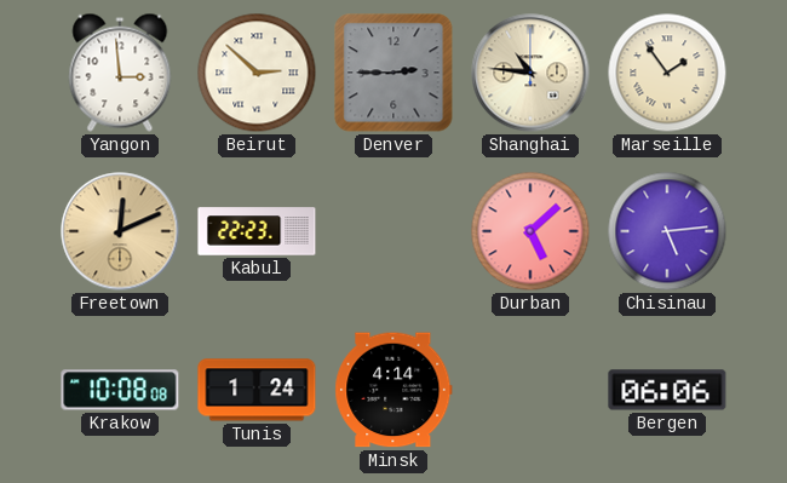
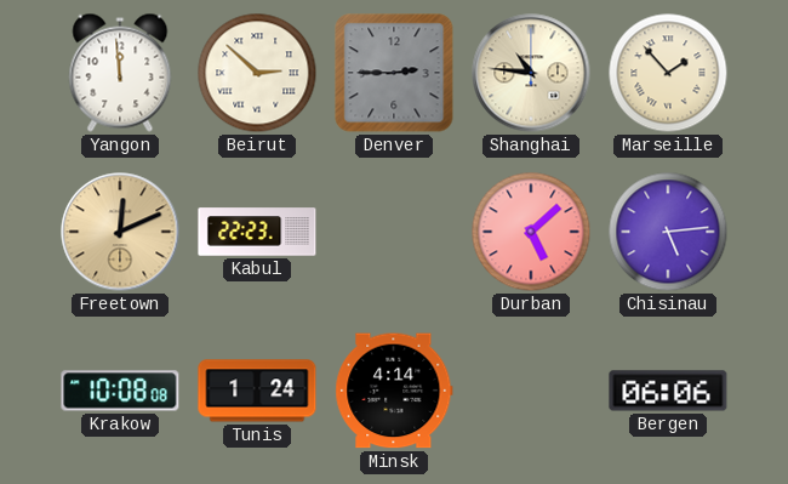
Yangon: 2:59 -> 11:59
Marseille: 1:54 -> 1:53
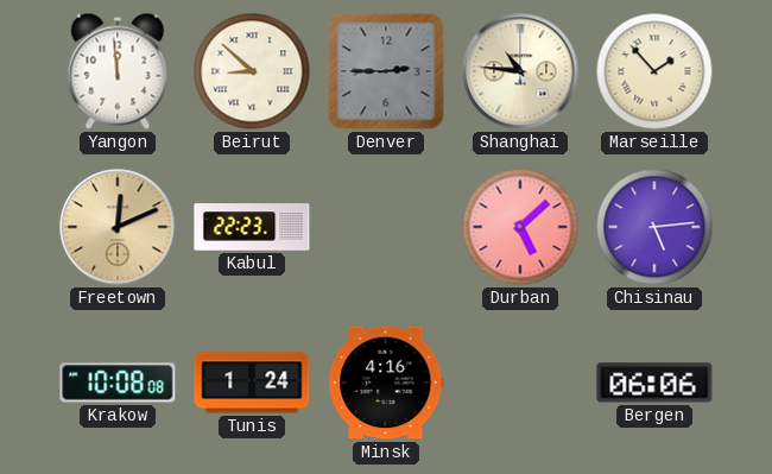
Beirut: 2:52 -> 8:52
Minsk: 4:14 -> 4:16
